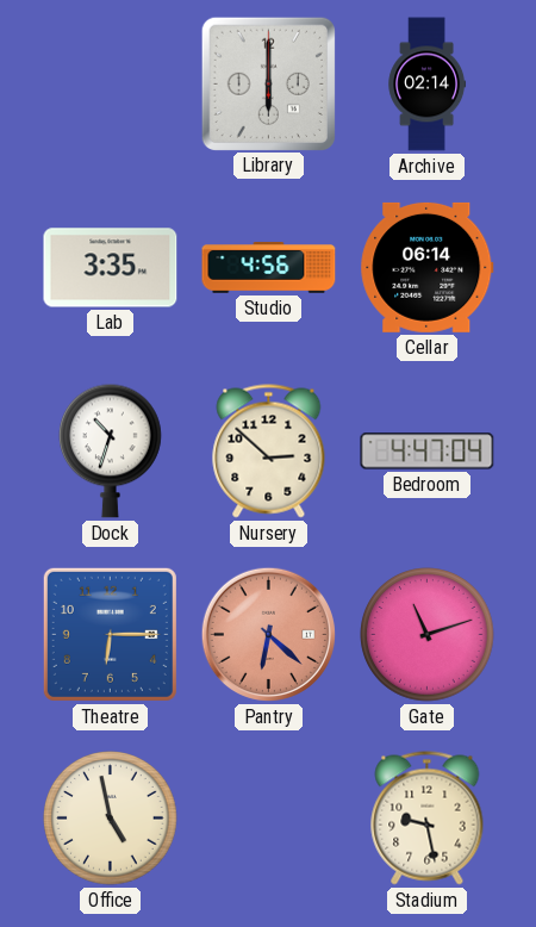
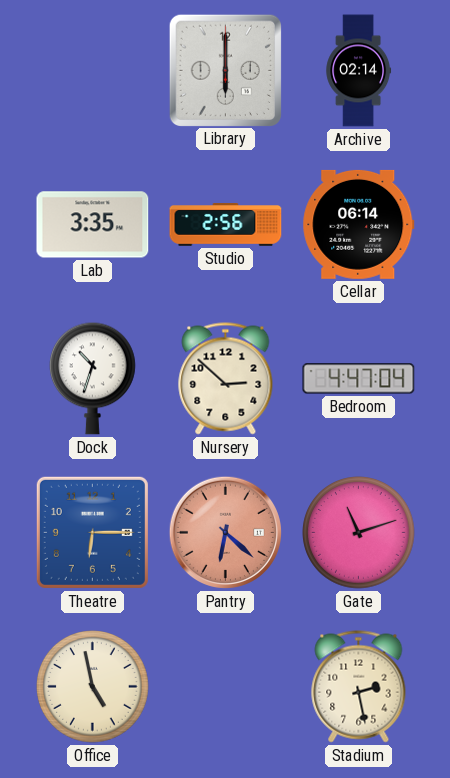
Studio: 4:56 -> 2:56
Stadium: 9:28 -> 2:28
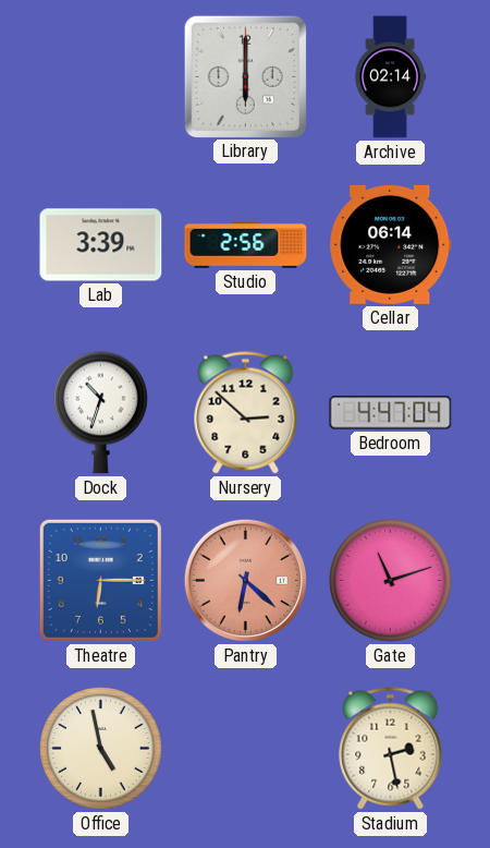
Lab: 3:35 -> 3:39
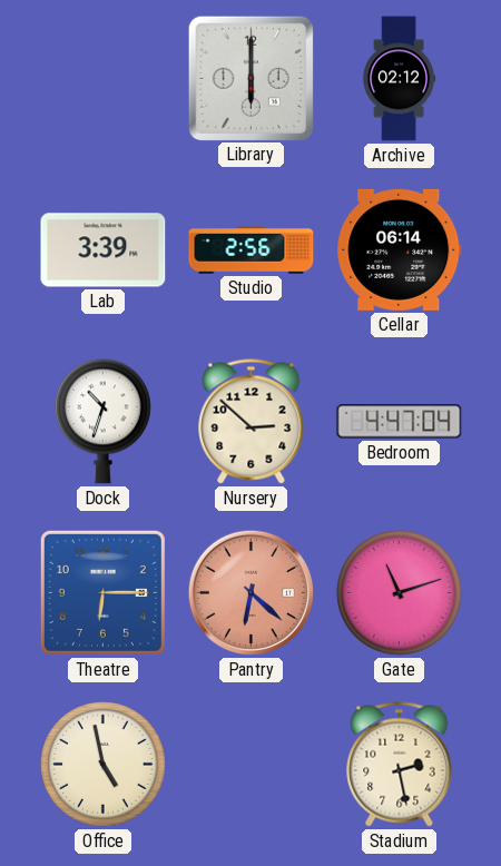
Archive: 02:14 -> 02:12
